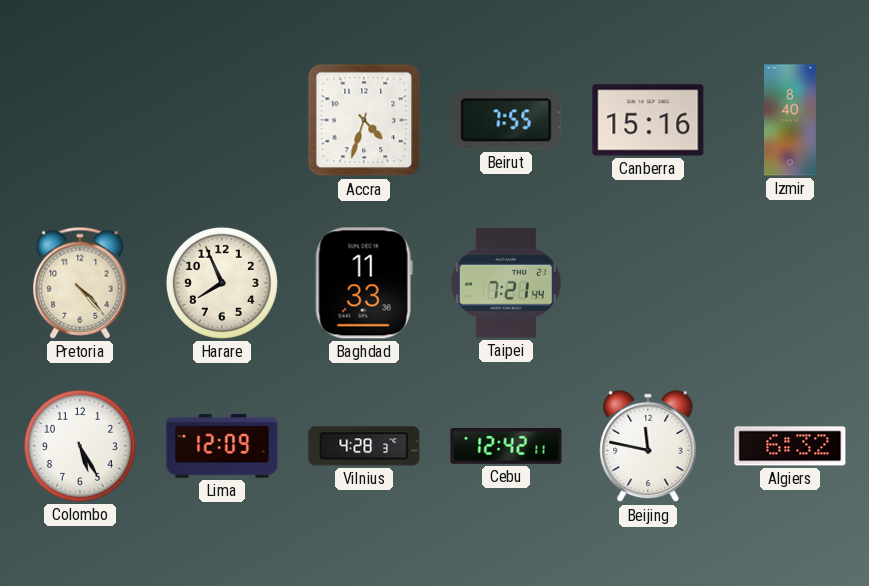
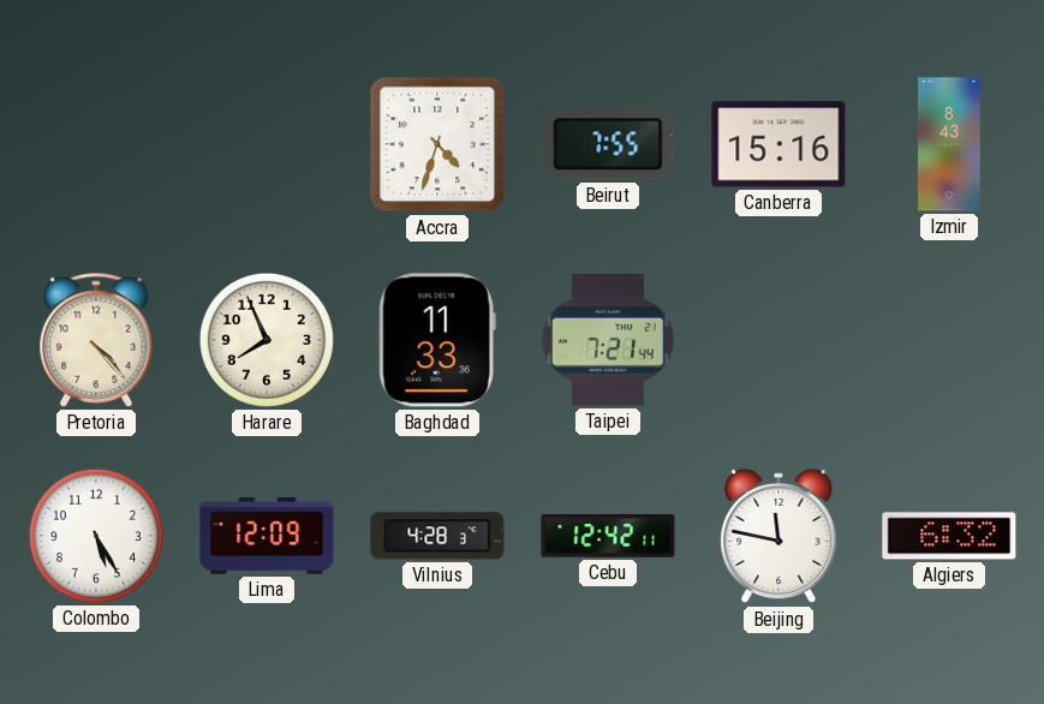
Izmir: 8:40 -> 8:43
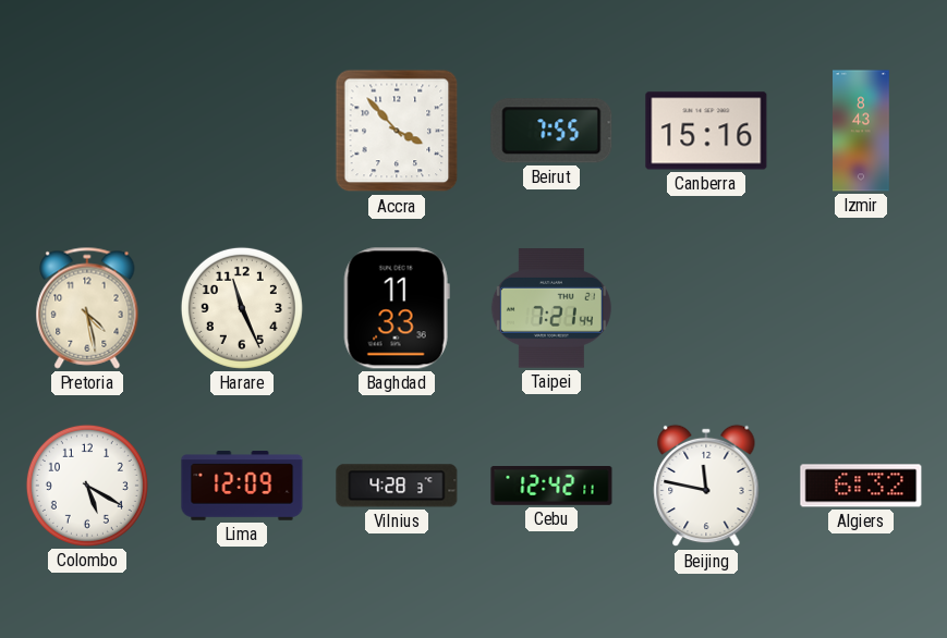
Accra: 4:33 -> 3:53
Pretoria: 4:23 -> 4:28
Harare: 7:56 -> 11:26
Colombo: 5:25 -> 5:20
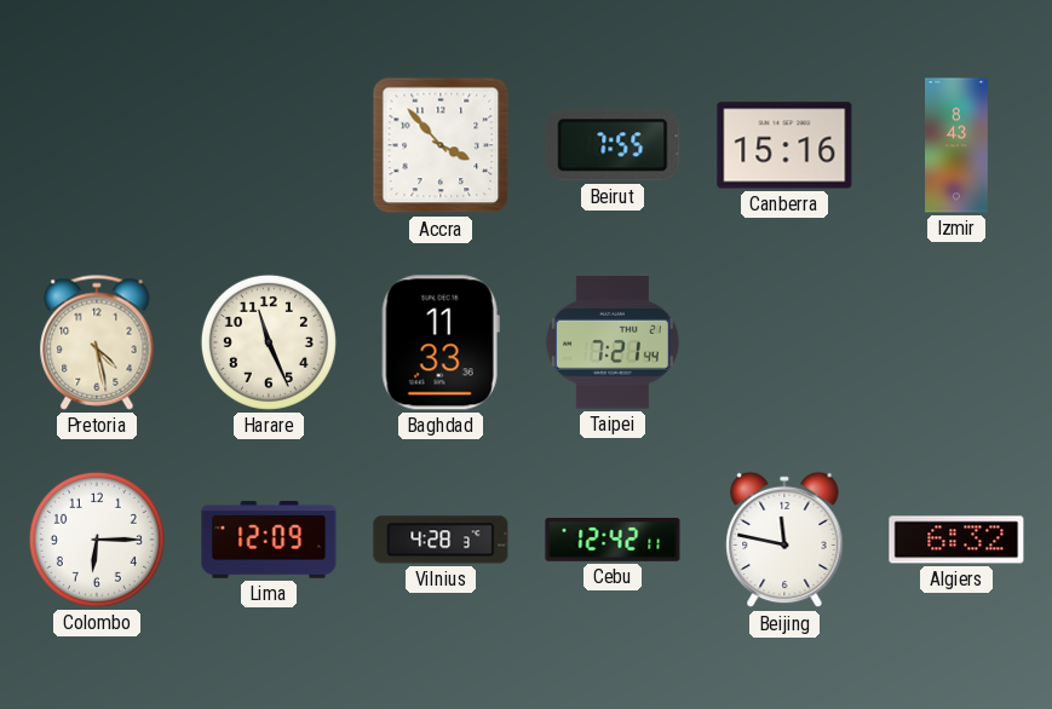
Colombo: 5:20 -> 6:15
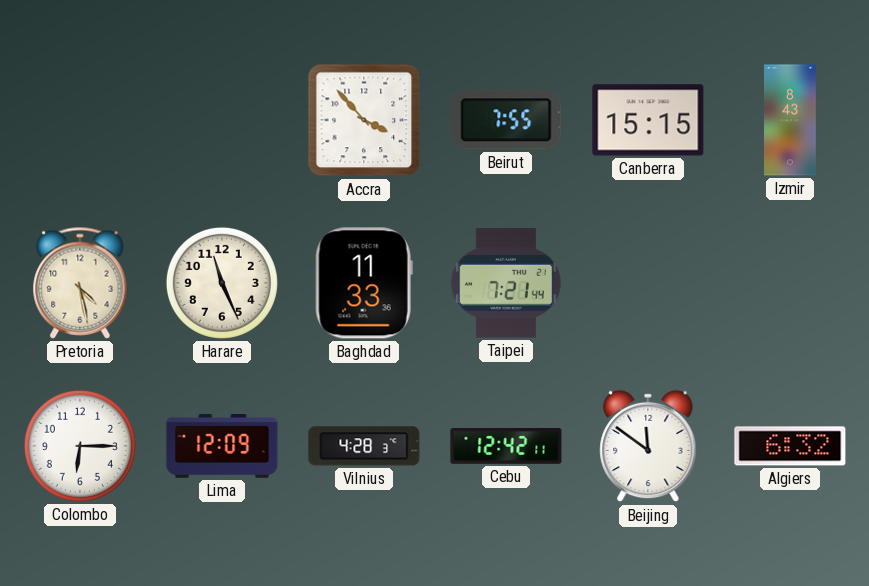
Canberra: 15:16 -> 15:15
Beijing: 11:47 -> 11:51
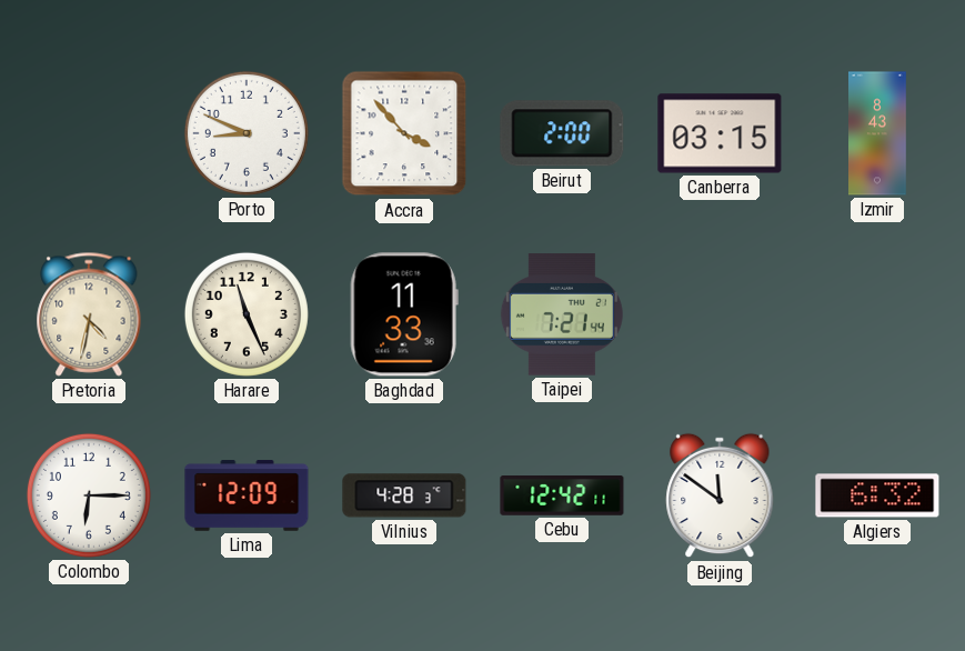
Porto: none -> 8:49
Beirut: 7:55 -> 2:00
Canberra: 15:15 -> 03:15
Pretoria: 4:28 -> 4:32
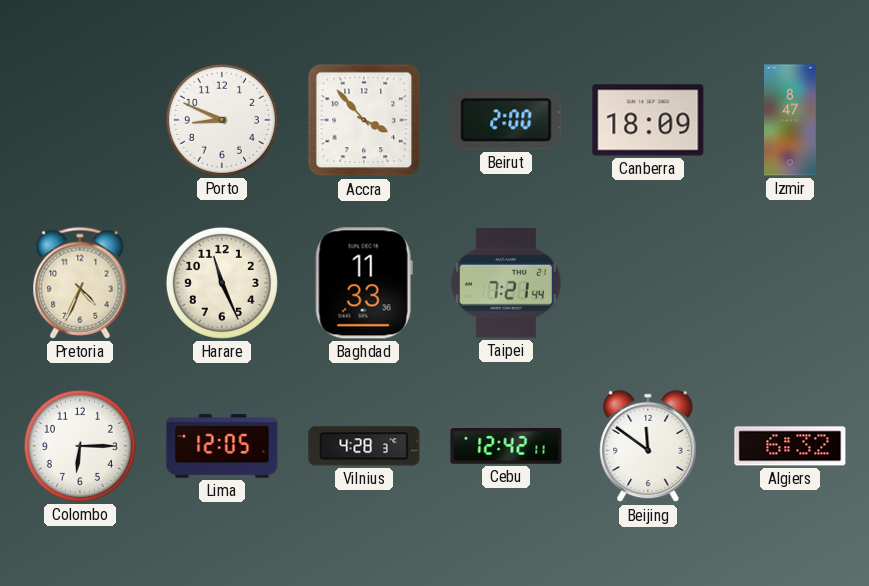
Canberra: 03:15 -> 18:09
Izmir: 8:43 -> 8:47
Pretoria: 4:32 -> 4:34
Lima: 12:09 -> 12:05
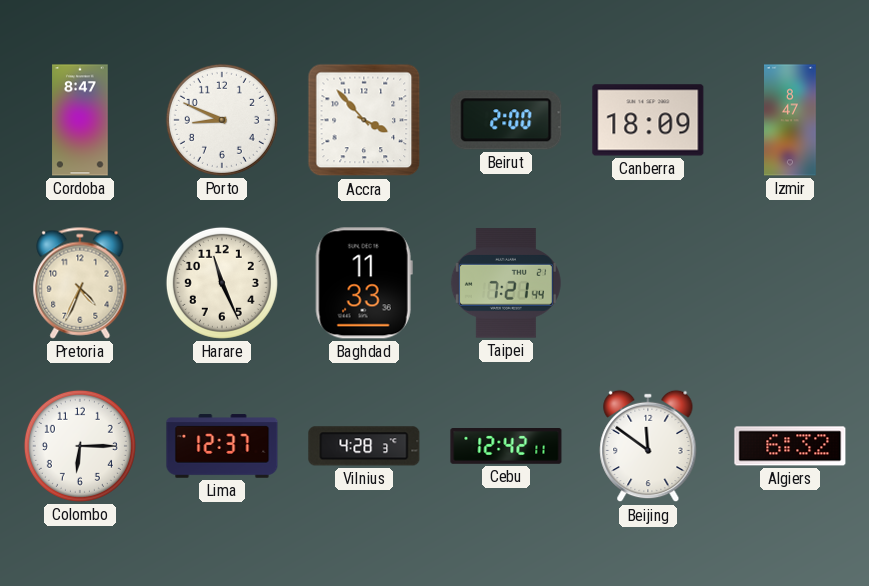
Cordoba: none -> 8:47
Lima: 12:05 -> 12:37
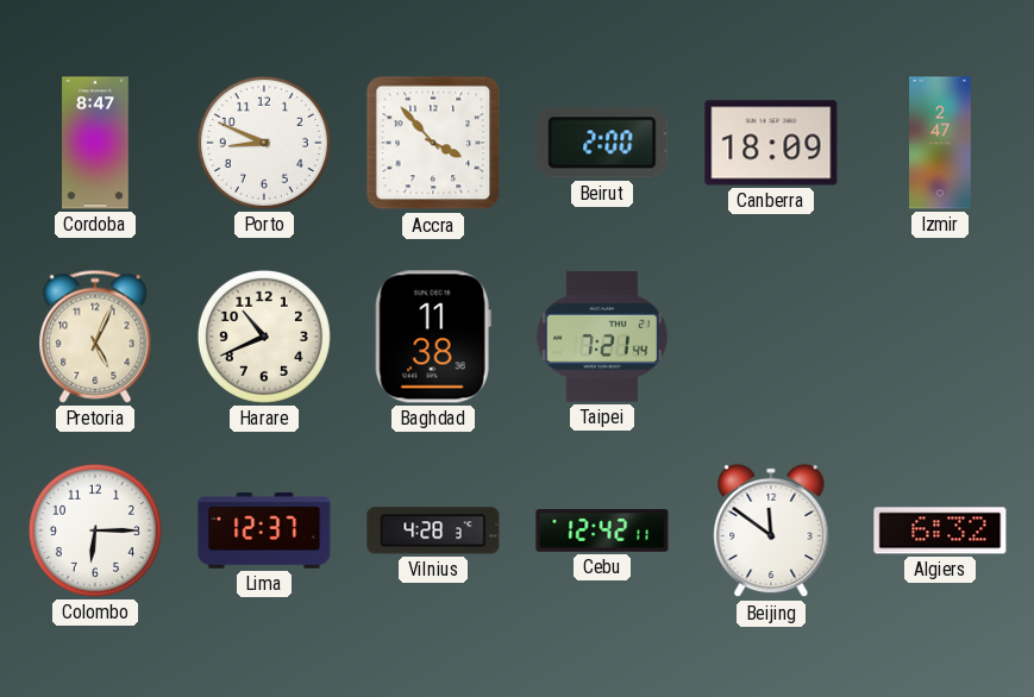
Izmir: 8:47 -> 2:47
Pretoria: 4:34 -> 5:04
Harare: 11:26 -> 10:41
Baghdad: 11:33 -> 11:38
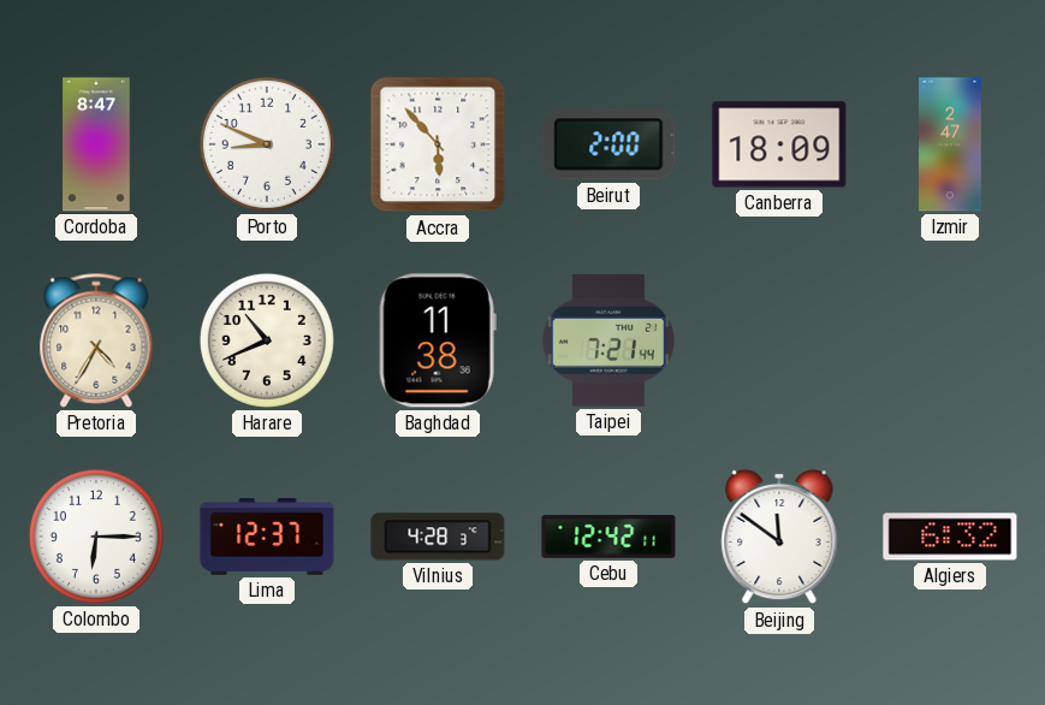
Accra: 3:53 -> 5:53
Pretoria: 5:04 -> 4:35
